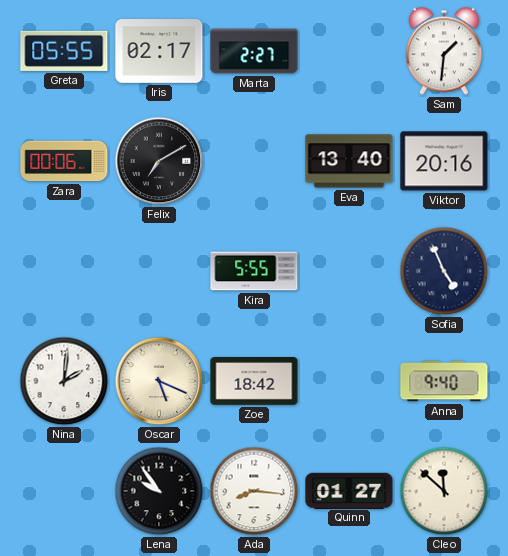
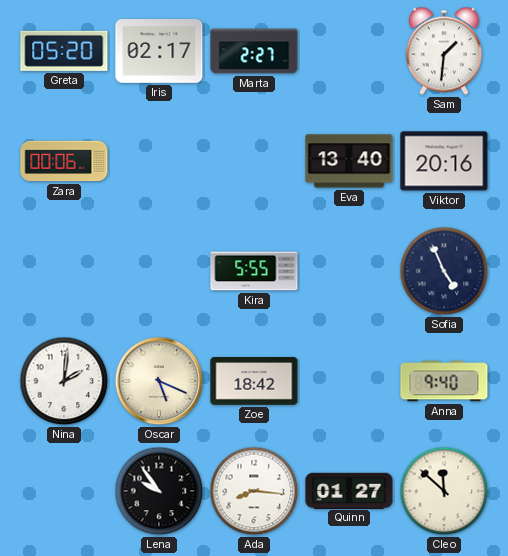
Greta: 05:55 -> 05:20
Felix: 7:10 -> none
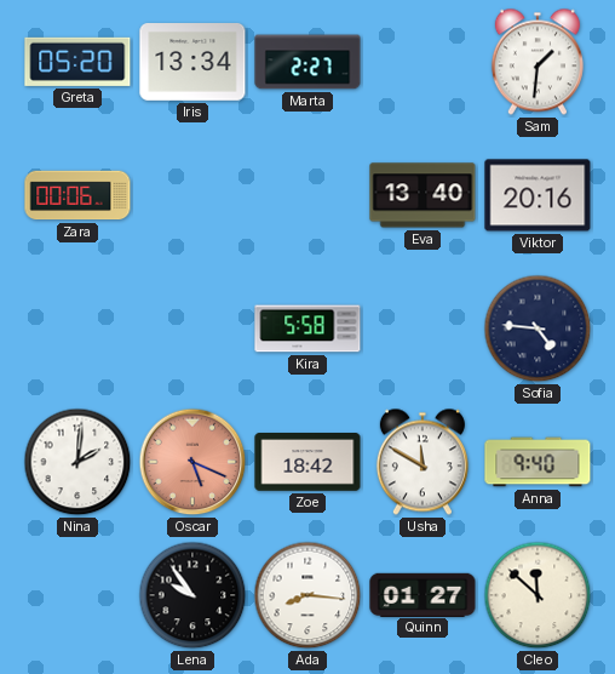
Iris: 02:17 -> 13:34
Kira: 5:55 -> 5:58
Sofia: 4:56 -> 4:46
Oscar dial: cream -> salmon
Usha: none -> 11:50
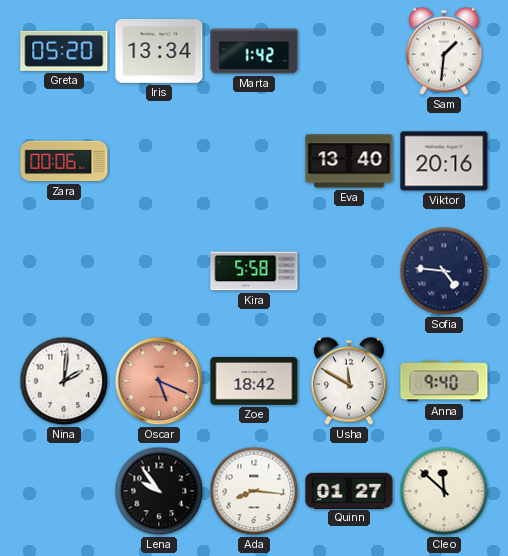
Marta: 2:27 -> 1:42
